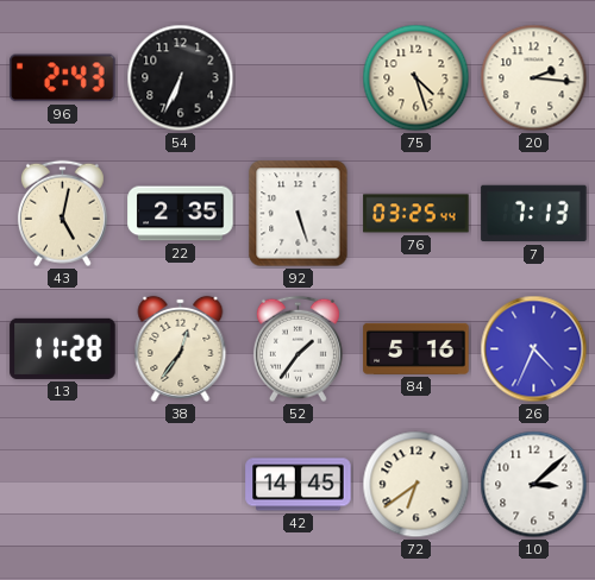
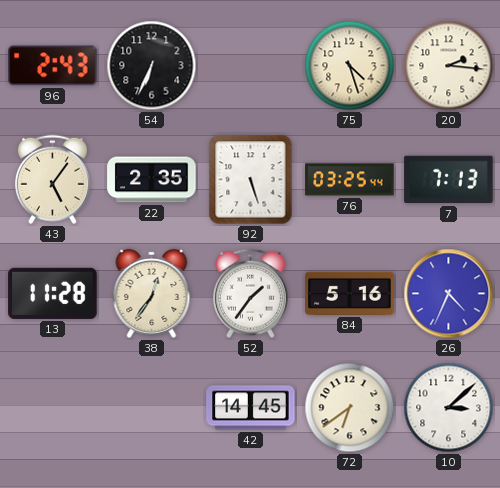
43: 5:02 -> 5:06
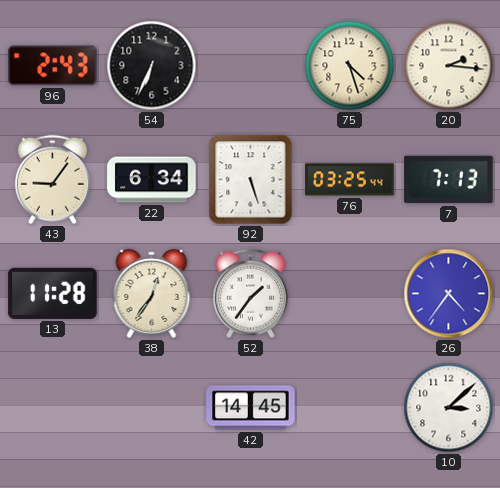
43: 5:06 -> 9:06
22: 2:35 -> 6:34
84: 5:16 -> none
26: 4:34 -> 4:36
72: 6:39 -> none
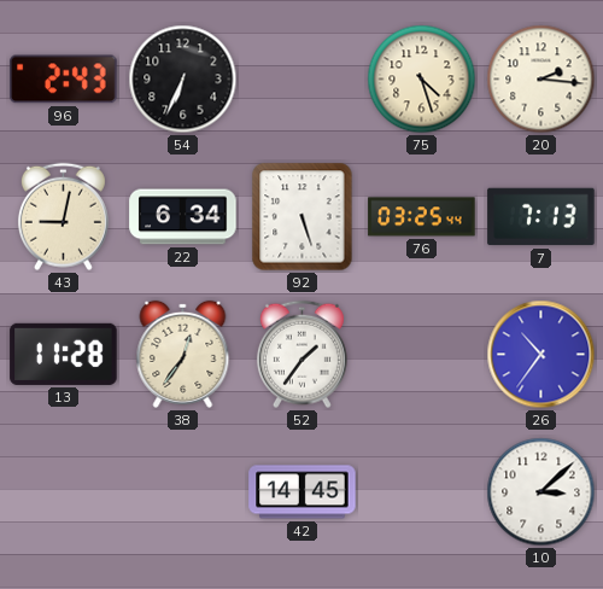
43: 9:06 -> 9:02
26: 4:36 -> 10:36
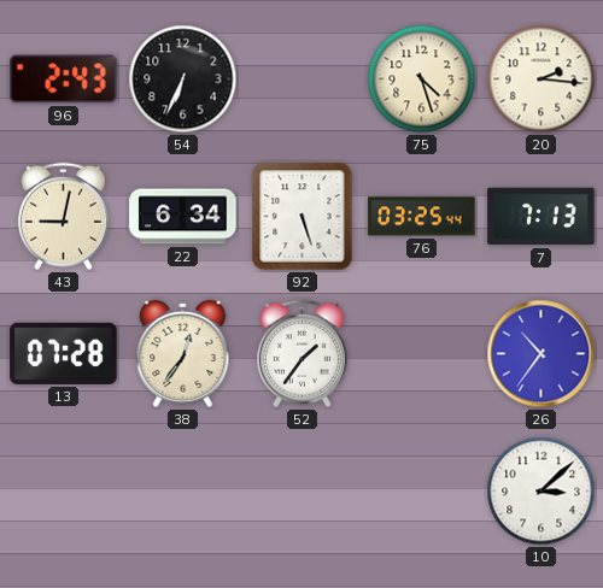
13: 11:28 -> 07:28
42: 14:45 -> none
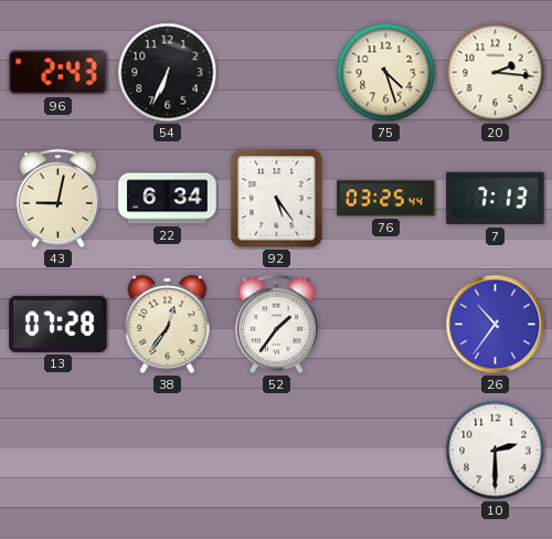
92: 5:27 -> 5:24
10: 3:08 -> 2:30
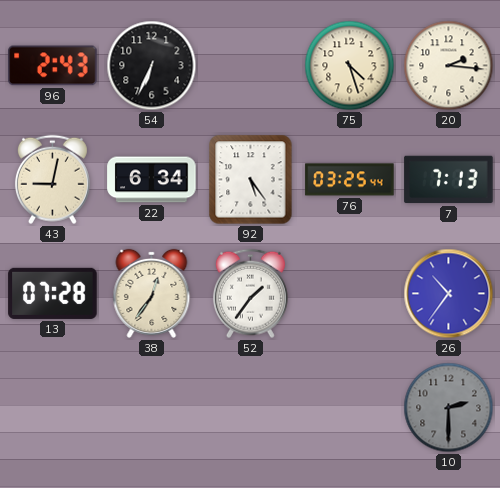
10 dial: white -> grey
